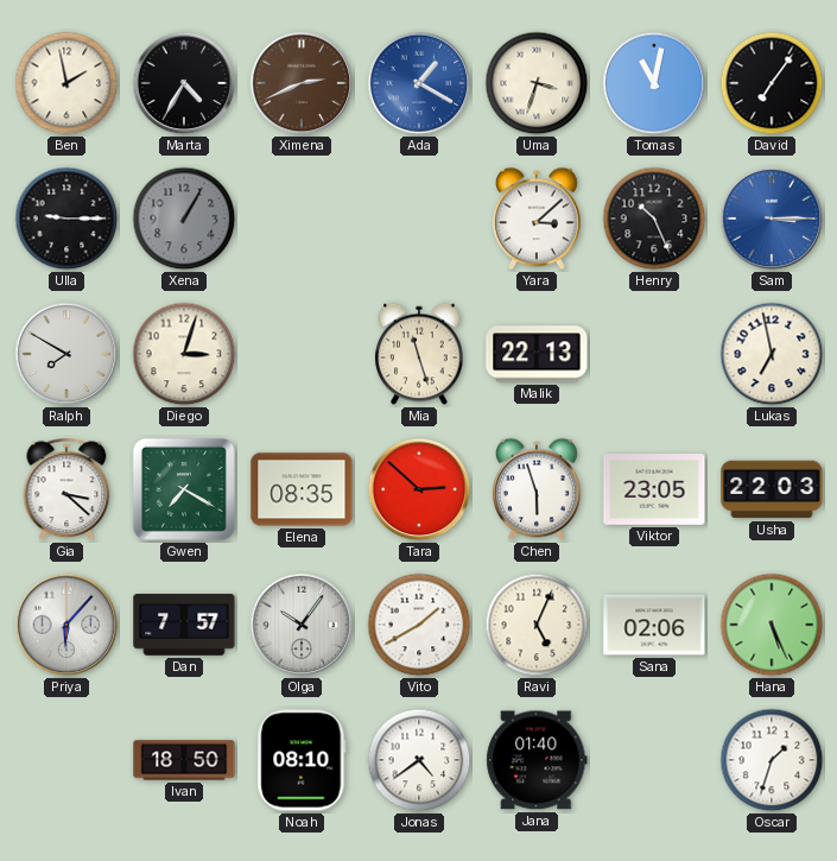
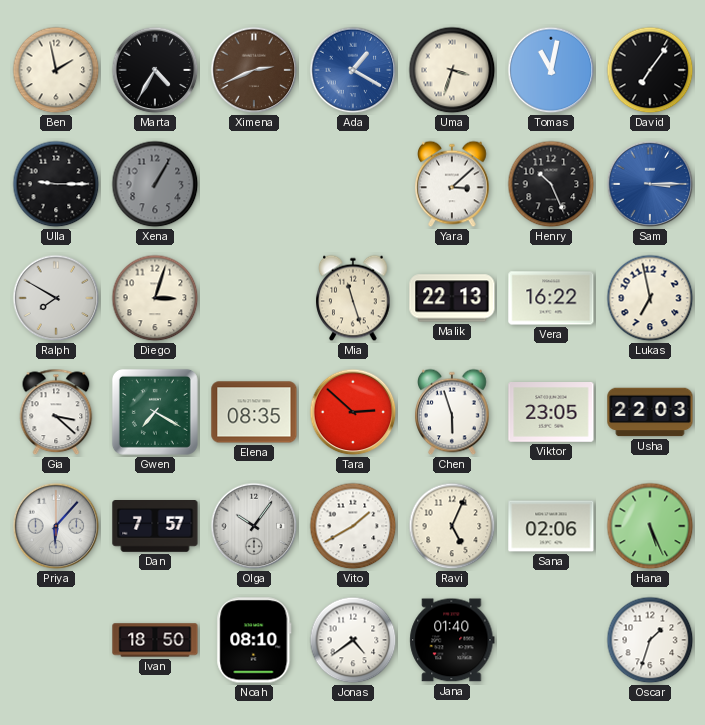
Vera: none -> 16:22
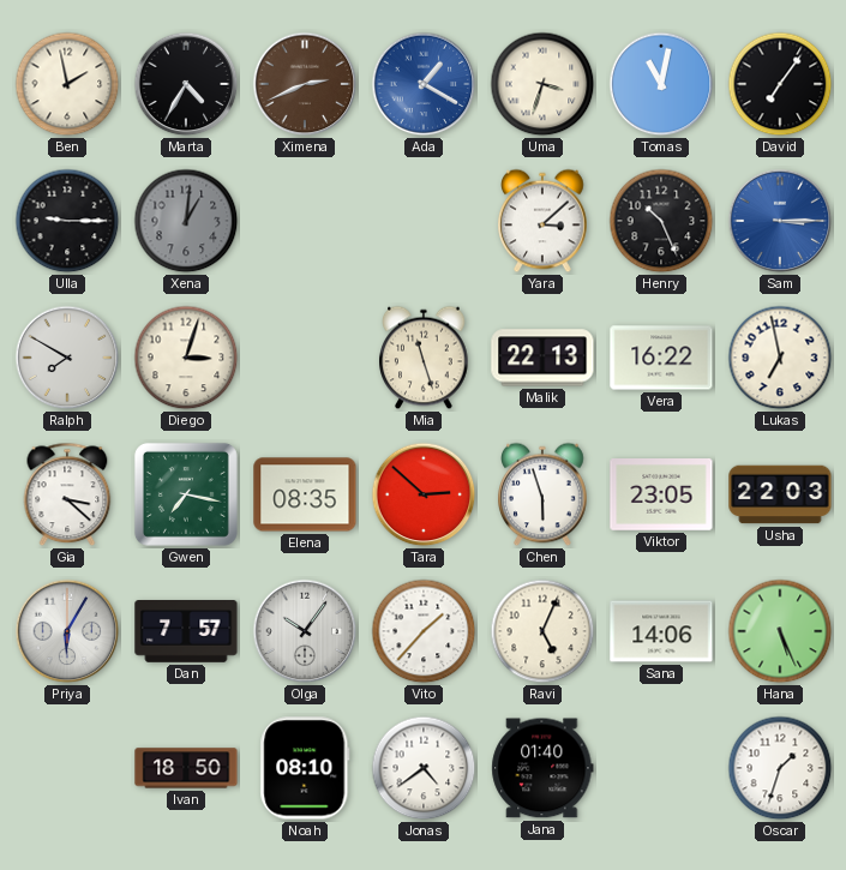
Xena: 1:05 -> 1:01
Gwen: 7:20 -> 7:17
Priya: 6:07 -> 6:05
Vito: 1:40 -> 1:37
Sana: 02:06 -> 14:06
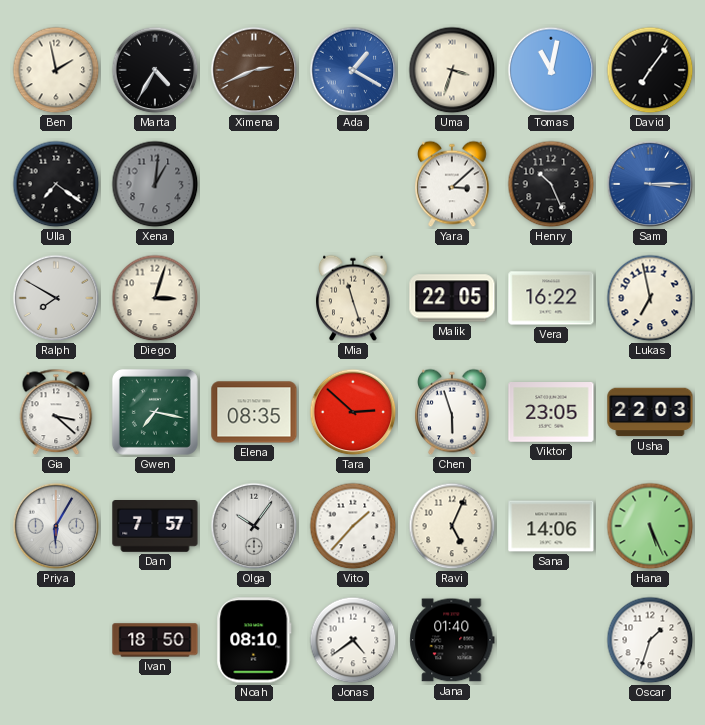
Ulla: 9:15 -> 7:21
Malik: 22:13 -> 22:05
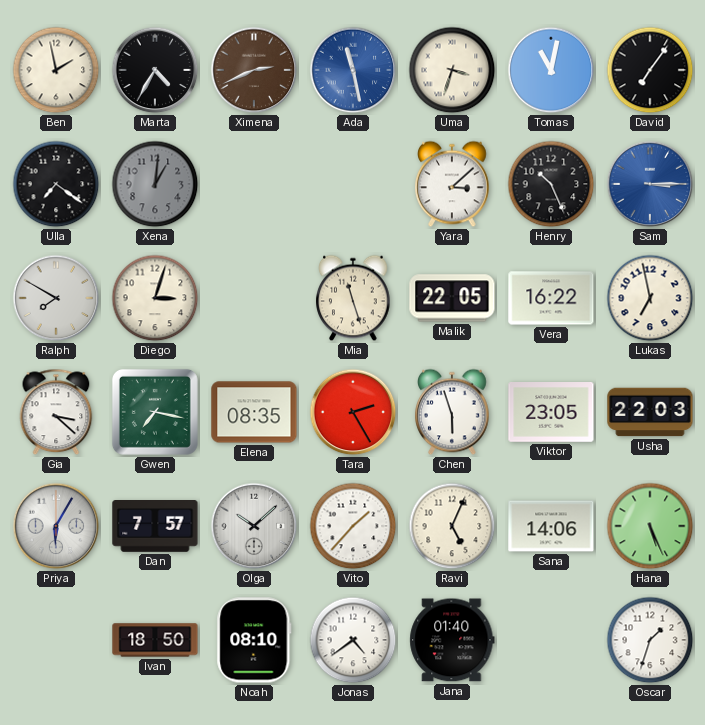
Ada: 1:20 -> 11:28
Tara: 2:52 -> 2:25
Olga: 10:06 -> 10:08
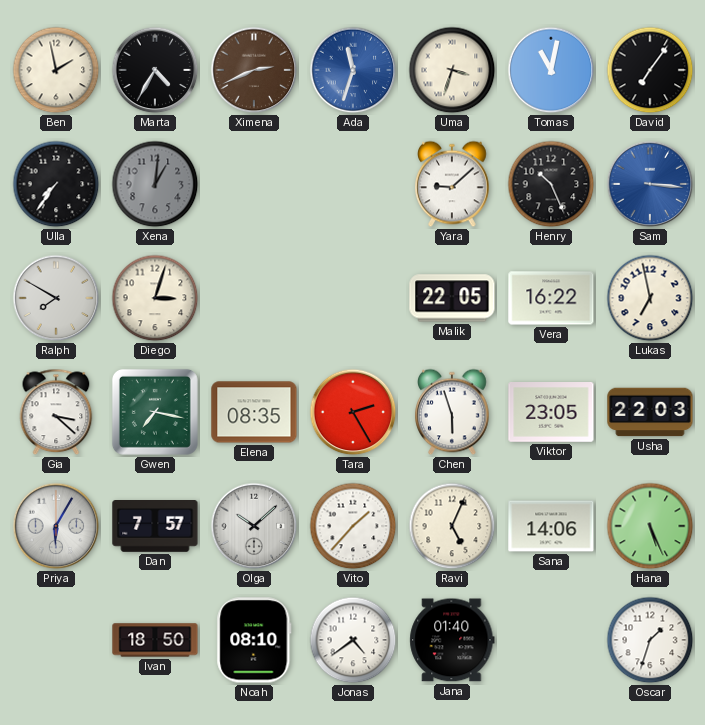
Ada: 11:28 -> 11:33
Ulla: 7:21 -> 7:36
Yara: 3:08 -> 9:08
Sam: 3:15 -> 3:16
Mia: 11:27 -> none
